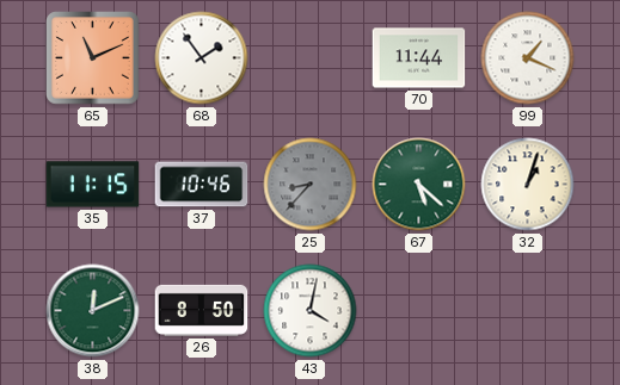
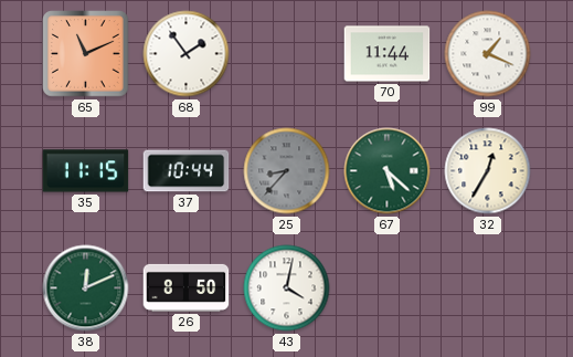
37: 10:46 -> 10:44
32: 1:03 -> 12:35
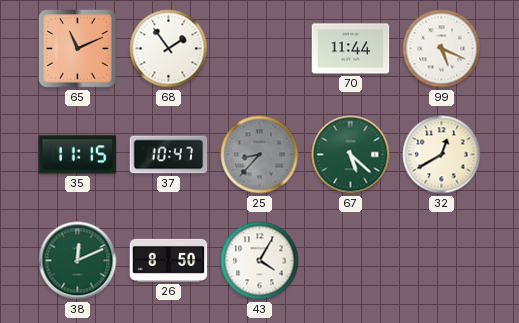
99: 1:19 -> 5:19
37: 10:44 -> 10:47
32: 12:35 -> 12:40
43: 4:02 -> 4:05
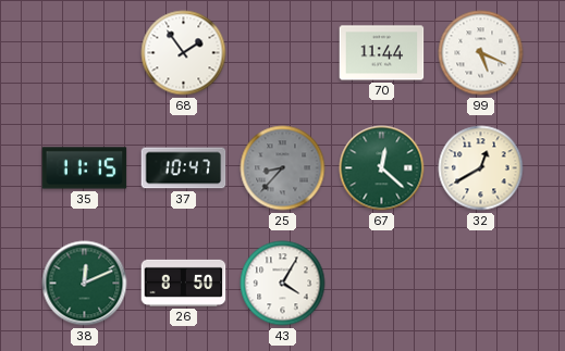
65: 11:11 -> none
67: 5:22 -> 12:22
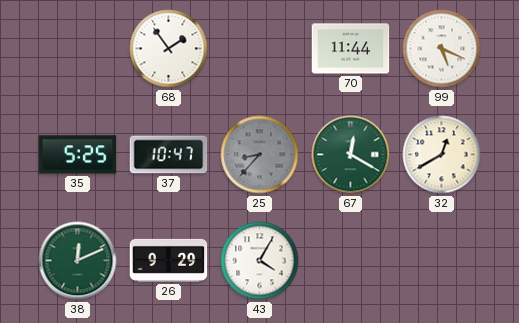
35: 11:15 -> 5:25
67: 12:22 -> 12:20
26: 8:50 -> 9:29
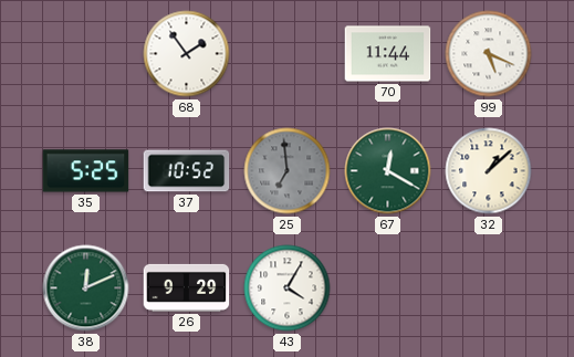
37: 10:47 -> 10:52
25: 8:37 -> 6:59
32: 12:40 -> 1:08
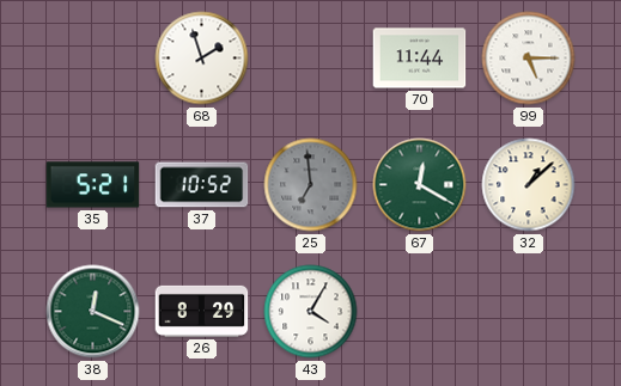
68: 1:54 -> 1:57
99: 5:19 -> 5:15
35: 5:25 -> 5:21
38: 12:11 -> 12:19
26: 9:29 -> 8:29
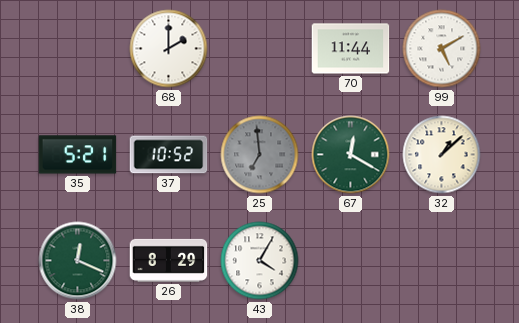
68: 1:57 -> 2:00
99: 5:15 -> 5:10
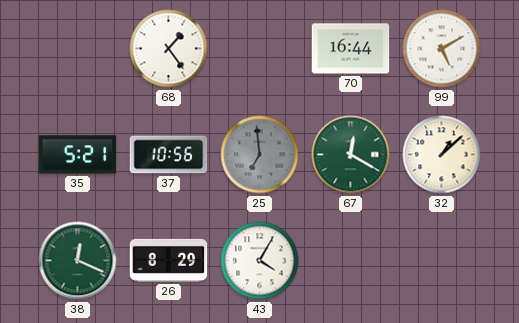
68: 2:00 -> 1:24
70: 11:44 -> 16:44
37: 10:52 -> 10:56
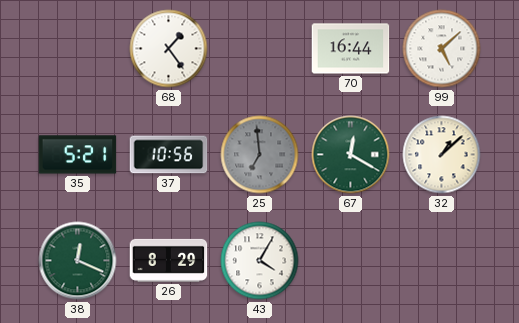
99: 5:10 -> 5:08
